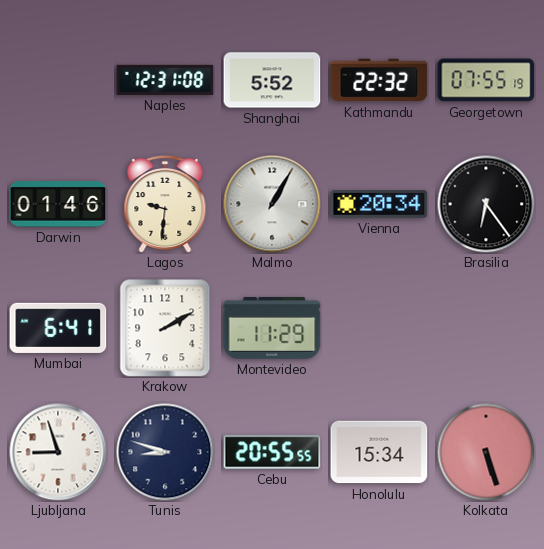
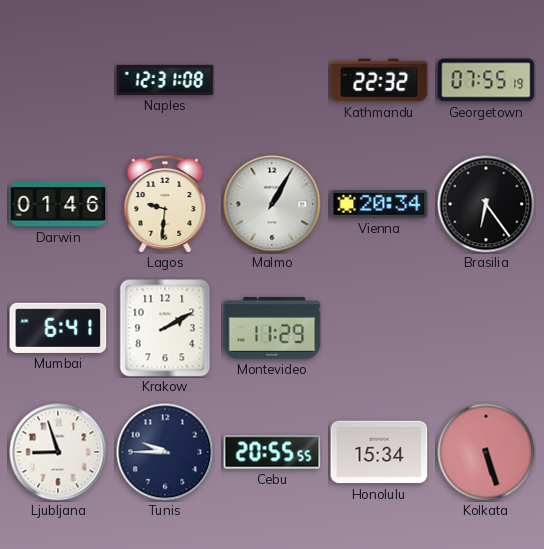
Shanghai: 5:52 -> none
Tunis: 8:48 -> 9:45
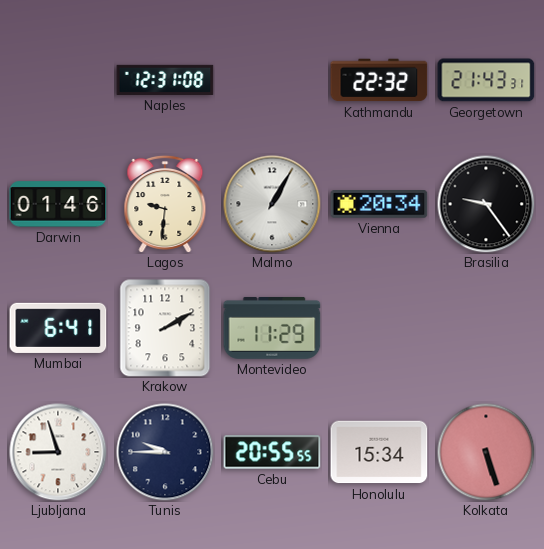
Georgetown: 07:55 -> 21:43
Brasilia: 6:24 -> 9:24
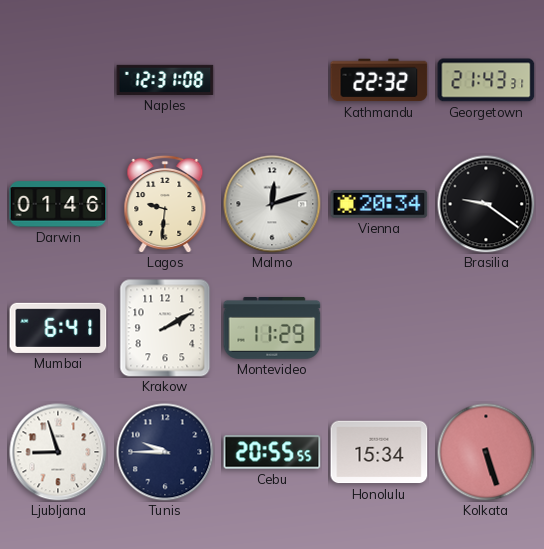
Malmo: 1:05 -> 12:12
Brasilia: 9:24 -> 9:21
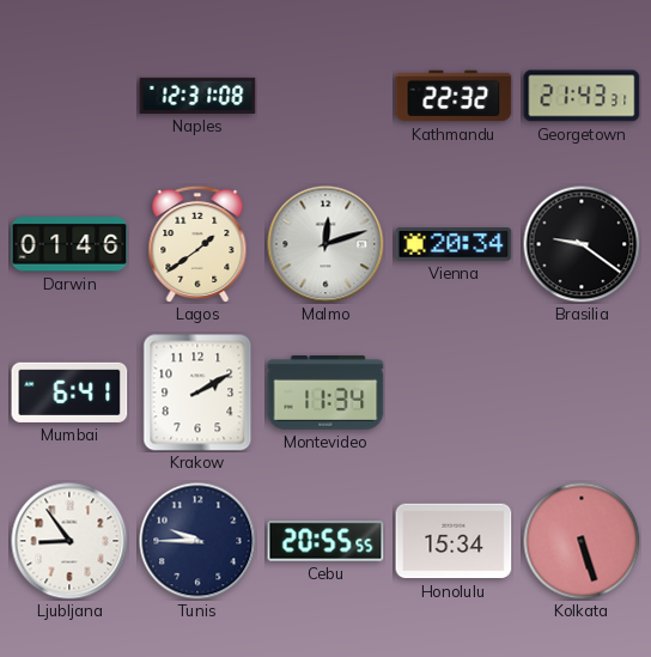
Lagos: 9:31 -> 1:39
Montevideo: 11:29 -> 11:34
Ljubljana: 8:57 -> 8:54
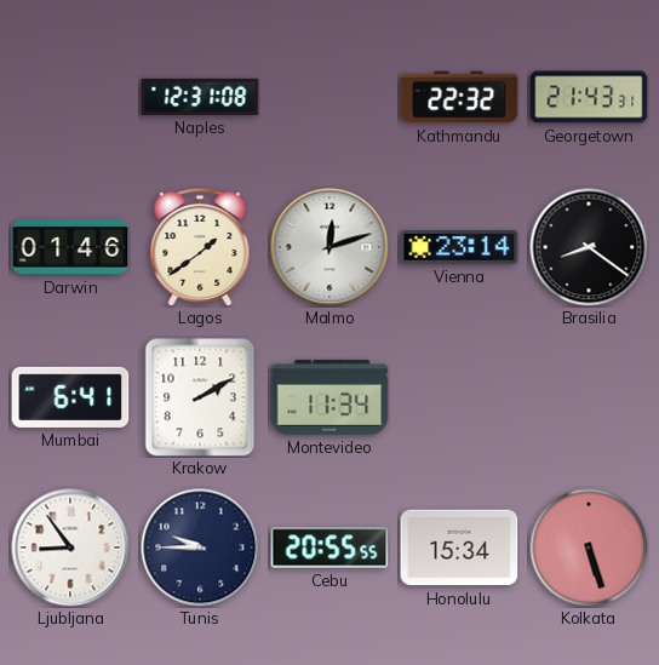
Vienna: 20:34 -> 23:14
Brasilia: 9:21 -> 8:21
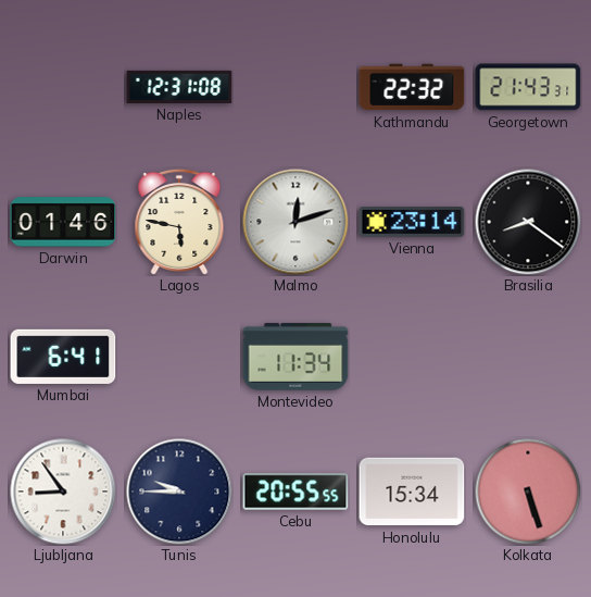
Lagos: 1:39 -> 5:47
Krakow: 2:10 -> none
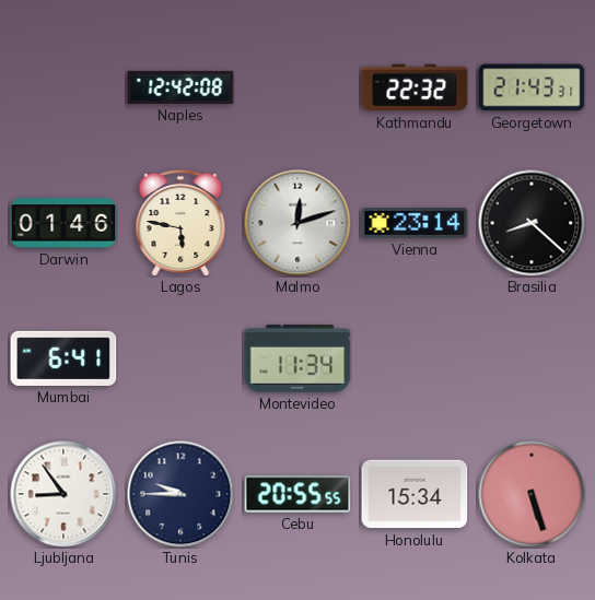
Naples: 12:31 -> 12:42
Brasilia: 8:21 -> 8:22
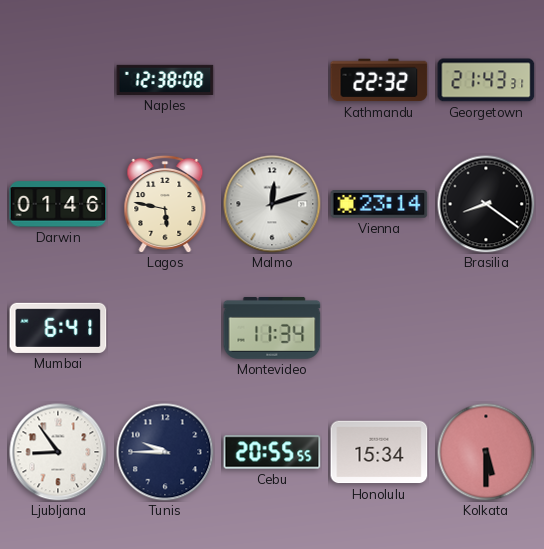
Naples: 12:42 -> 12:38
Brasilia: 8:22 -> 8:21
Kolkata: 5:27 -> 5:30
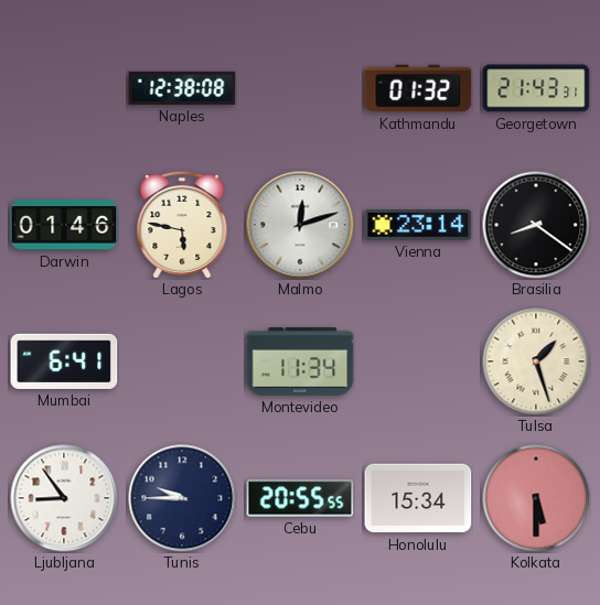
Kathmandu: 22:32 -> 01:32
Tulsa: none -> 1:27
